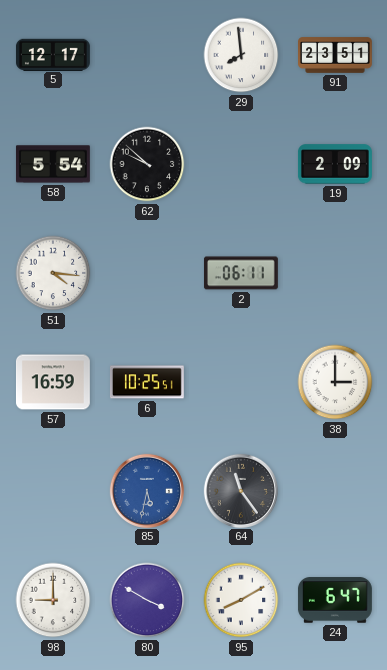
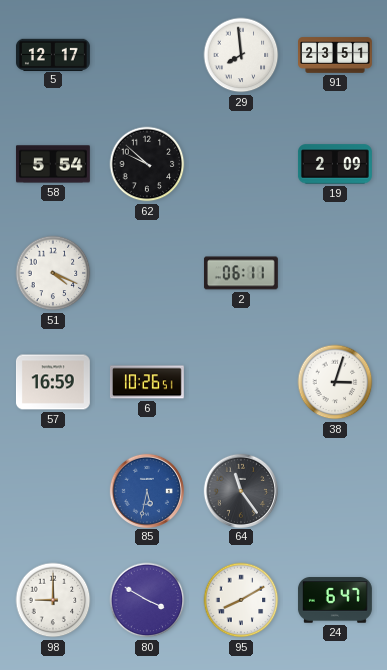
51: 4:16 -> 4:19
6: 10:25 -> 10:26
38: 3:00 -> 3:03
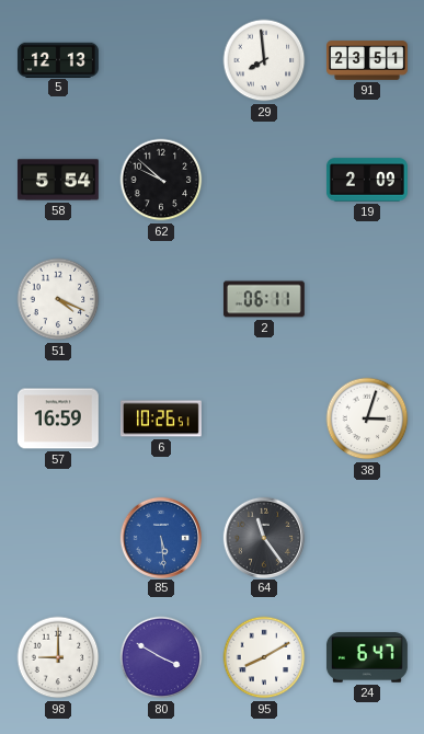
5: 12:17 -> 12:13
85: 5:32 -> 5:29
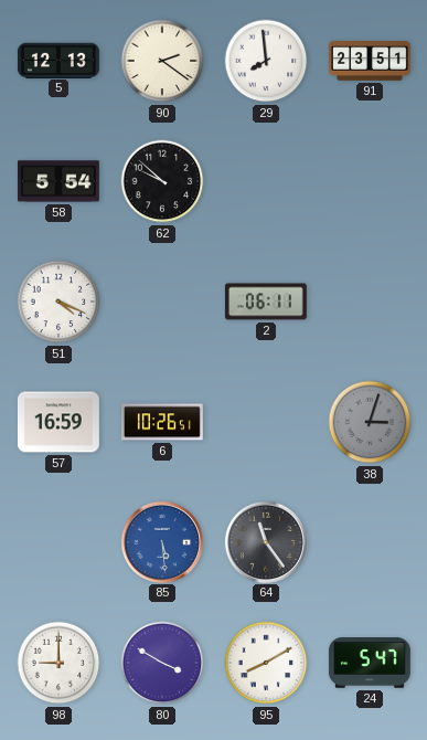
90: none -> 2:21
19: 2:09 -> none
38 dial: white -> grey
24: 6:47 -> 5:47
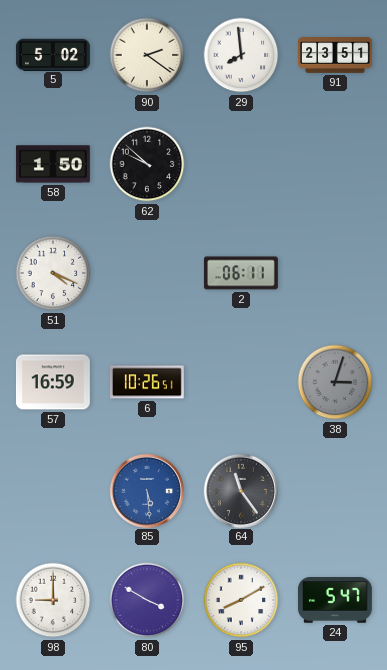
5: 12:13 -> 5:02
58: 5:54 -> 1:50
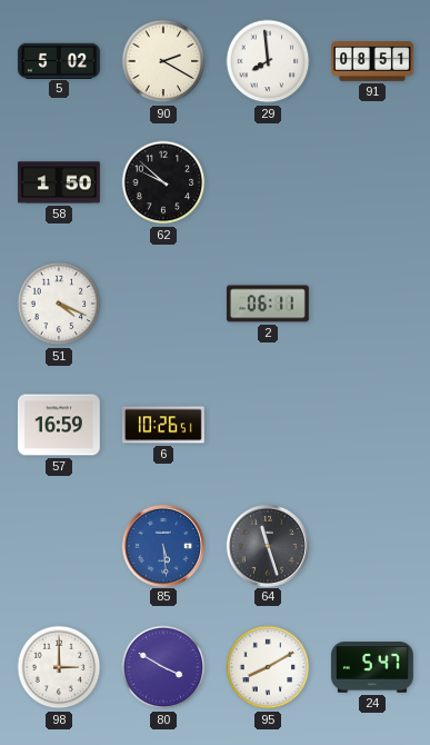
90: 2:21 -> 2:20
91: 23:51 -> 08:51
38: 3:03 -> none
64: 11:24 -> 11:27
98: 9:00 -> 3:00
